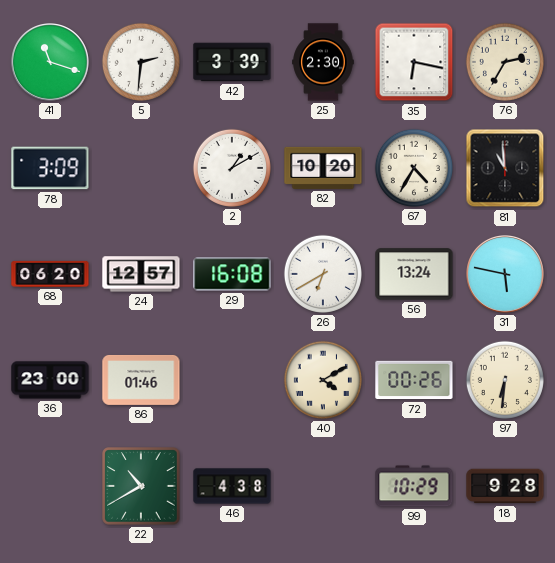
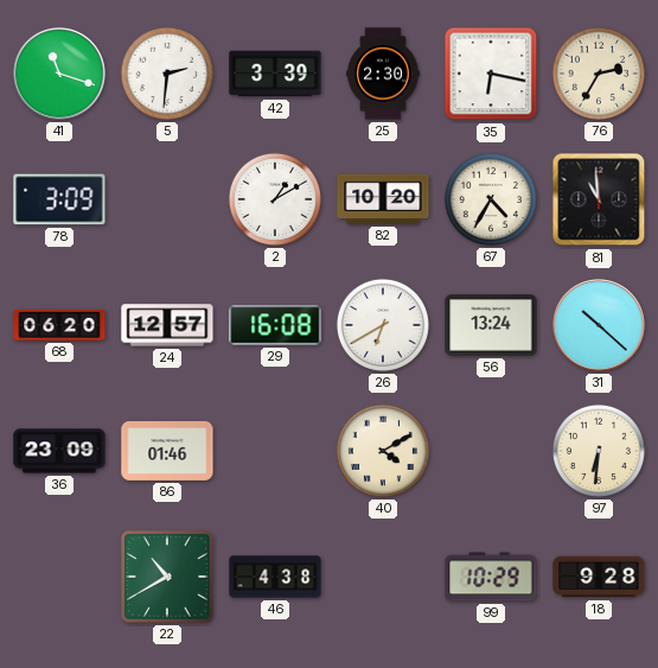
31: 5:47 -> 10:22
36: 23:00 -> 23:09
72: 00:26 -> none
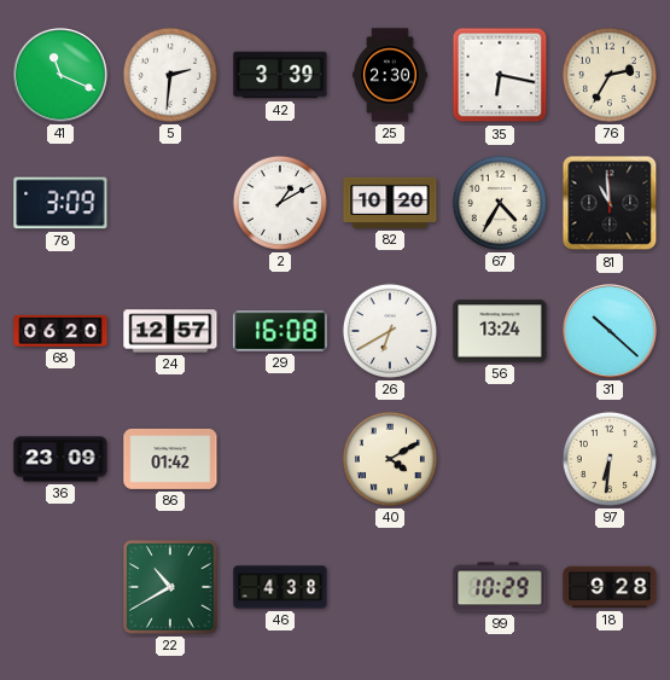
41: 11:18 -> 11:19
86: 01:46 -> 01:42
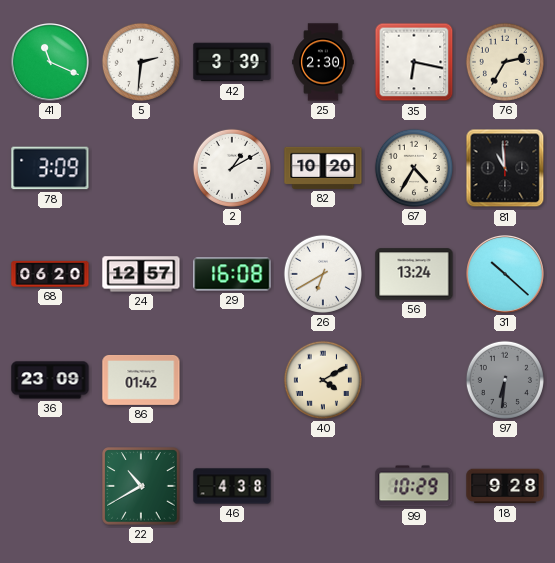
97 dial: cream -> grey
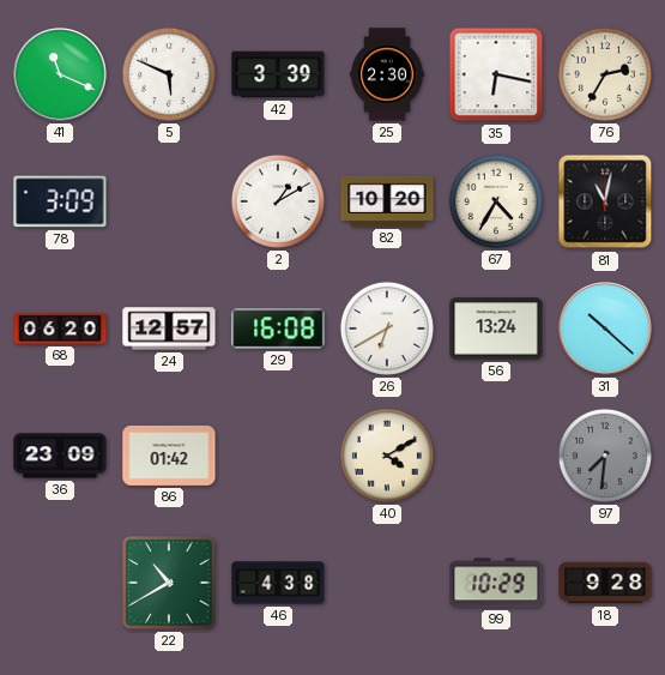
5: 2:31 -> 5:49
81: 10:59 -> 11:02
97: 6:31 -> 7:31
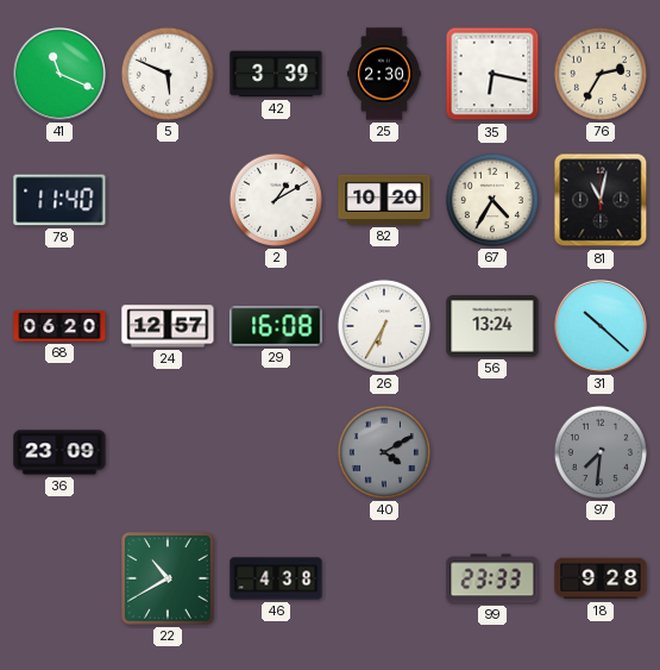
78: 3:09 -> 11:40
26: 6:40 -> 6:35
86: 01:42 -> none
40 dial: cream -> grey
99: 10:29 -> 23:33
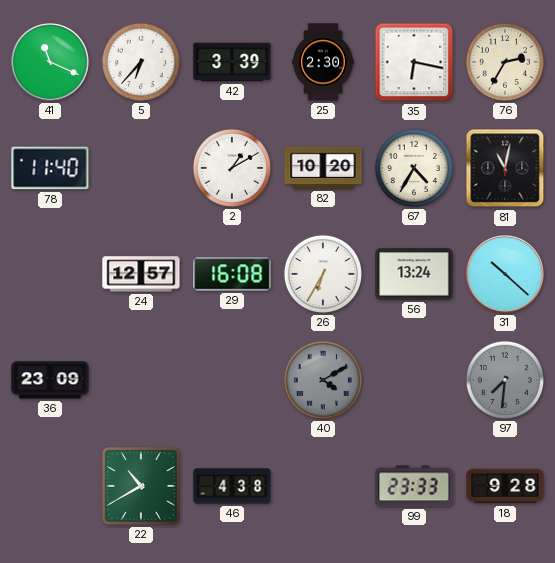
5: 5:49 -> 6:37
68: 06:20 -> none
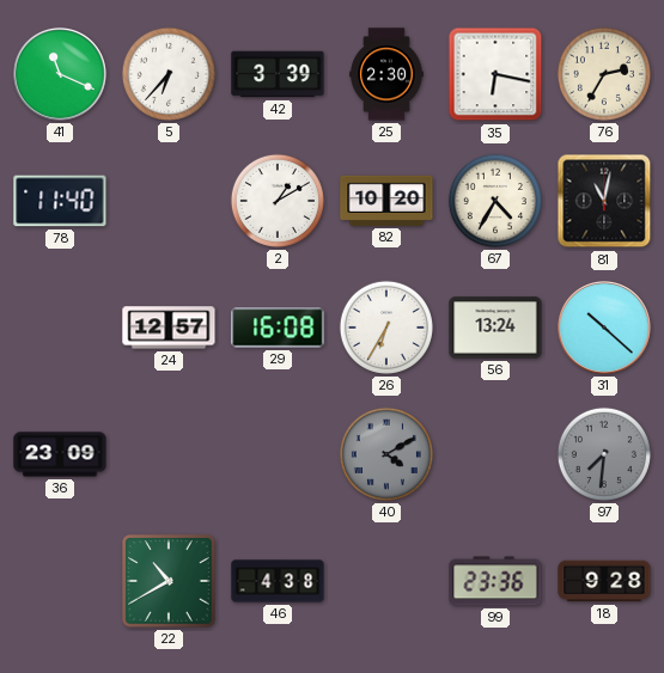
99: 23:33 -> 23:36
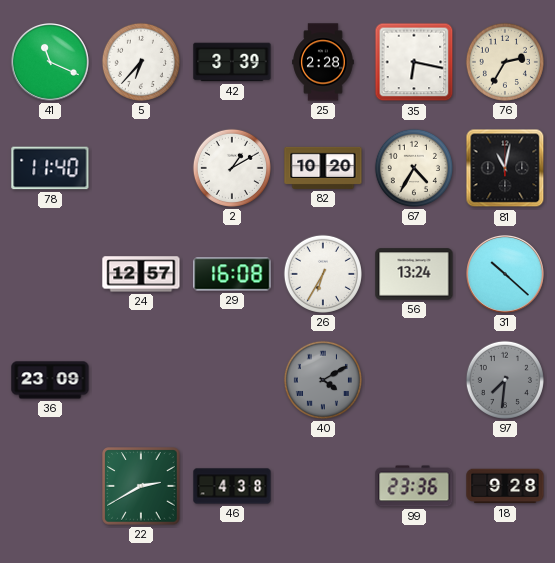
25: 2:30 -> 2:28
22: 10:40 -> 2:40
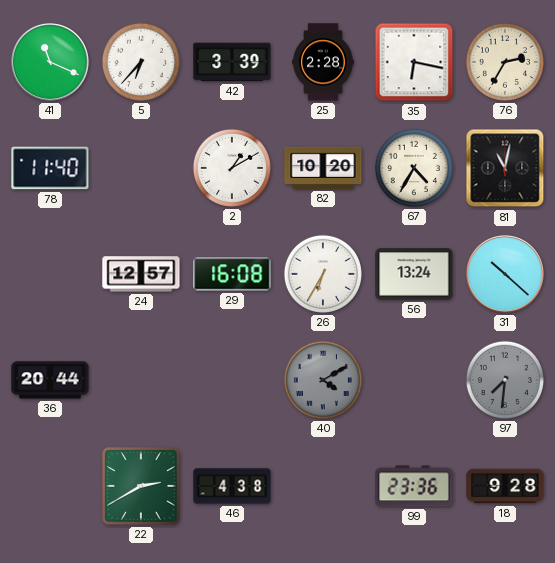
36: 23:09 -> 20:44
